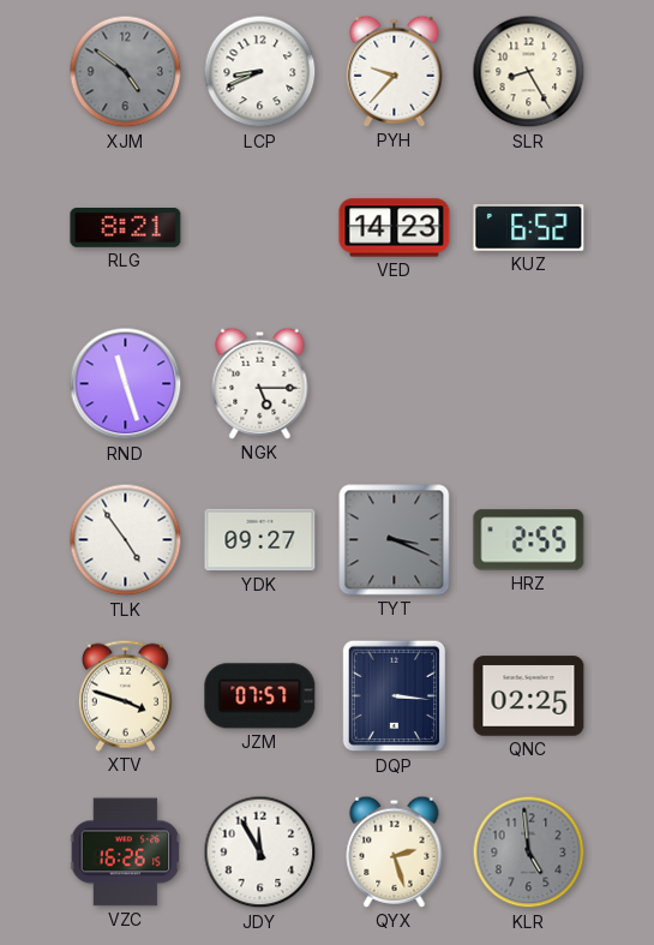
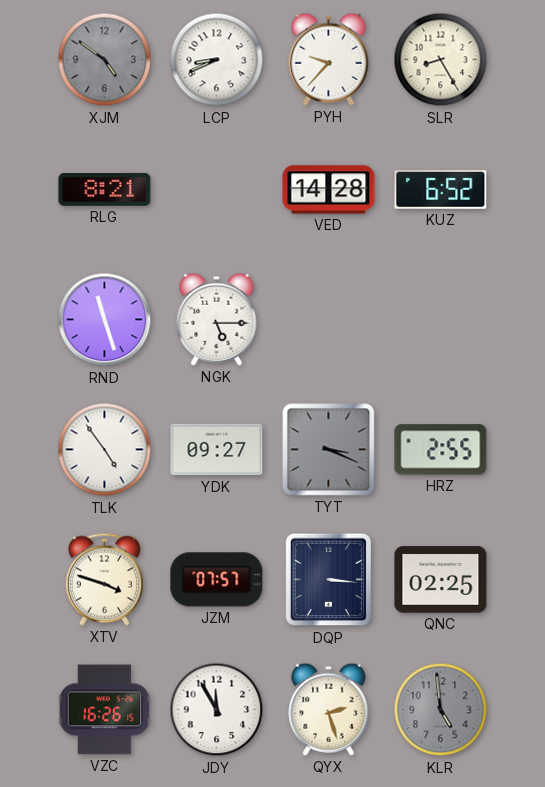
VED: 14:23 -> 14:28
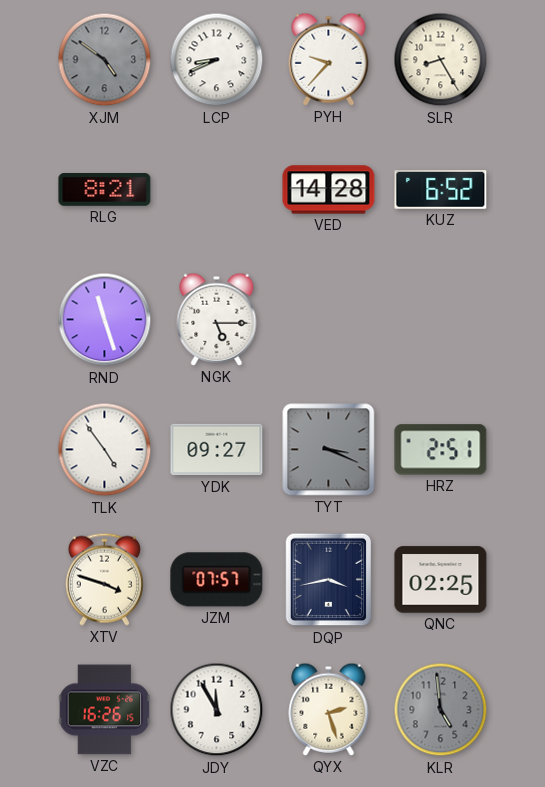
HRZ: 2:55 -> 2:51
DQP: 3:16 -> 3:43
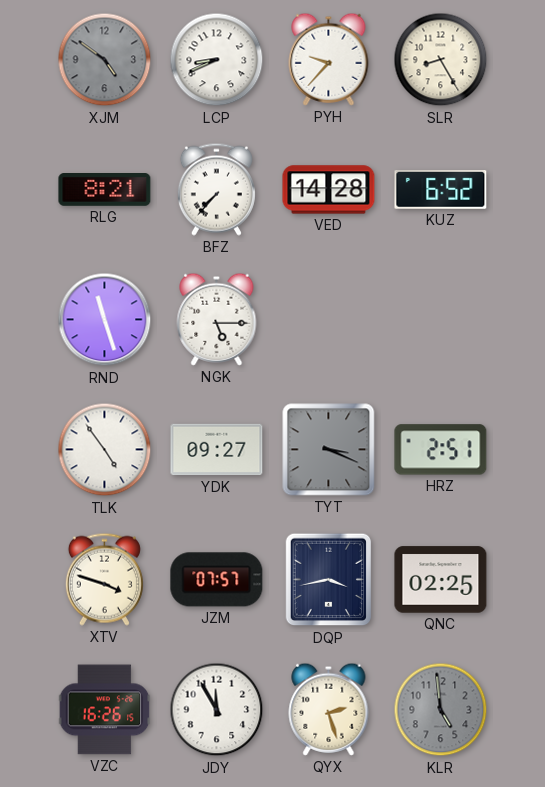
BFZ: none -> 7:37
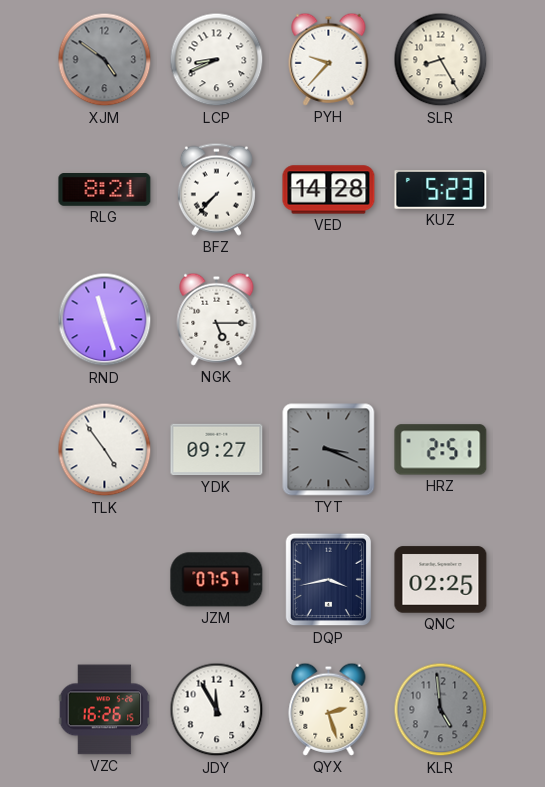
KUZ: 6:52 -> 5:23
XTV: 3:48 -> none
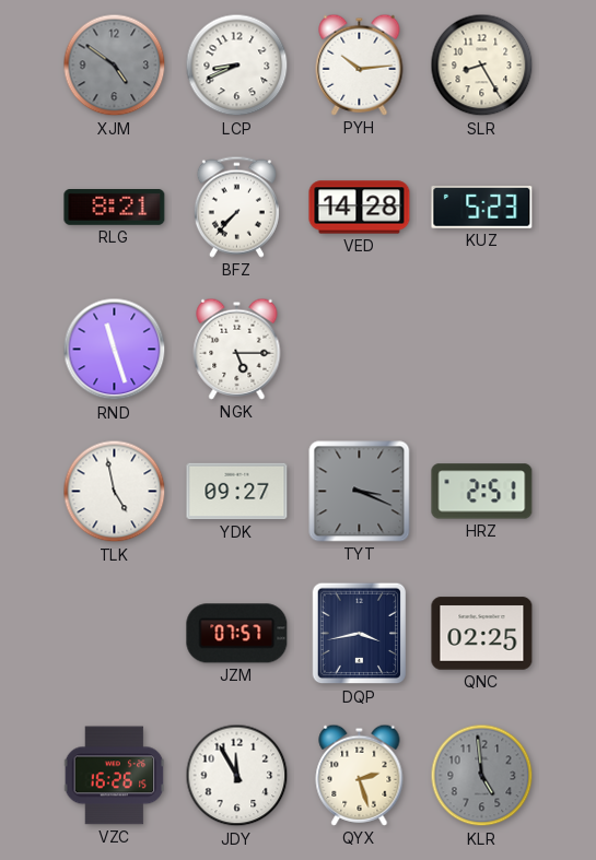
PYH: 9:37 -> 10:14
TLK: 4:54 -> 4:58
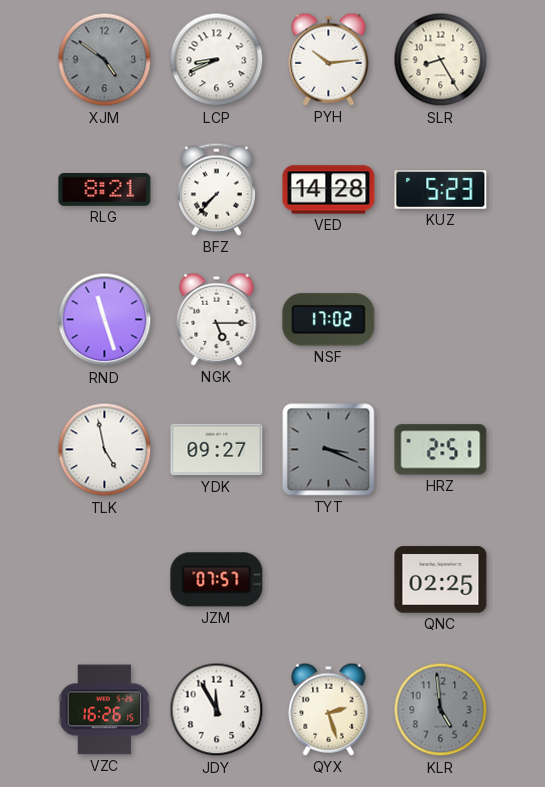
NSF: none -> 17:02
DQP: 3:43 -> none
